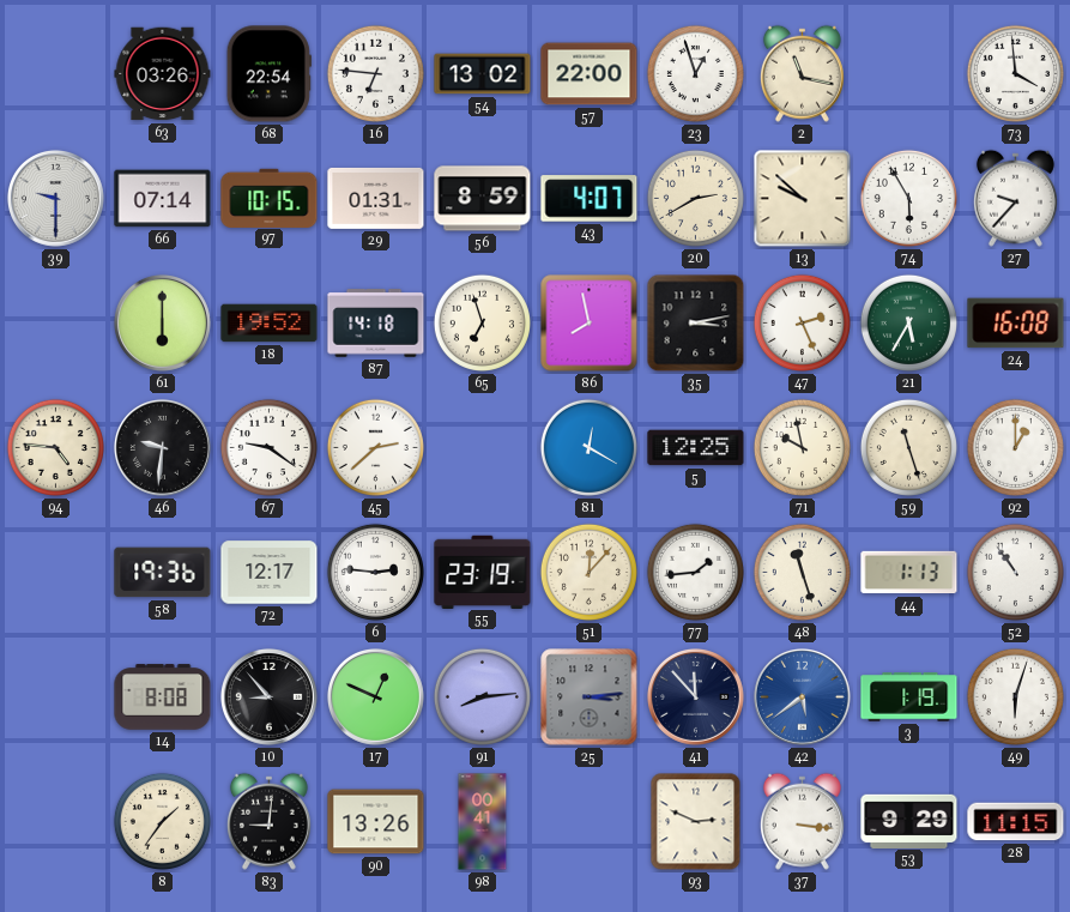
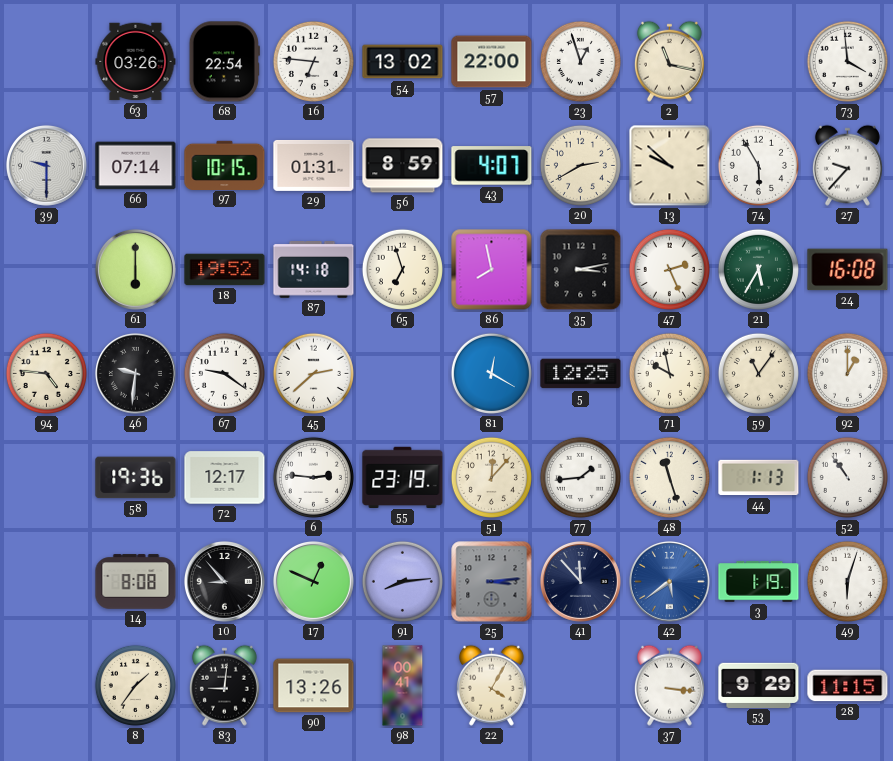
59: 11:27 -> 11:06
22: none -> 4:05
93: 2:49 -> none
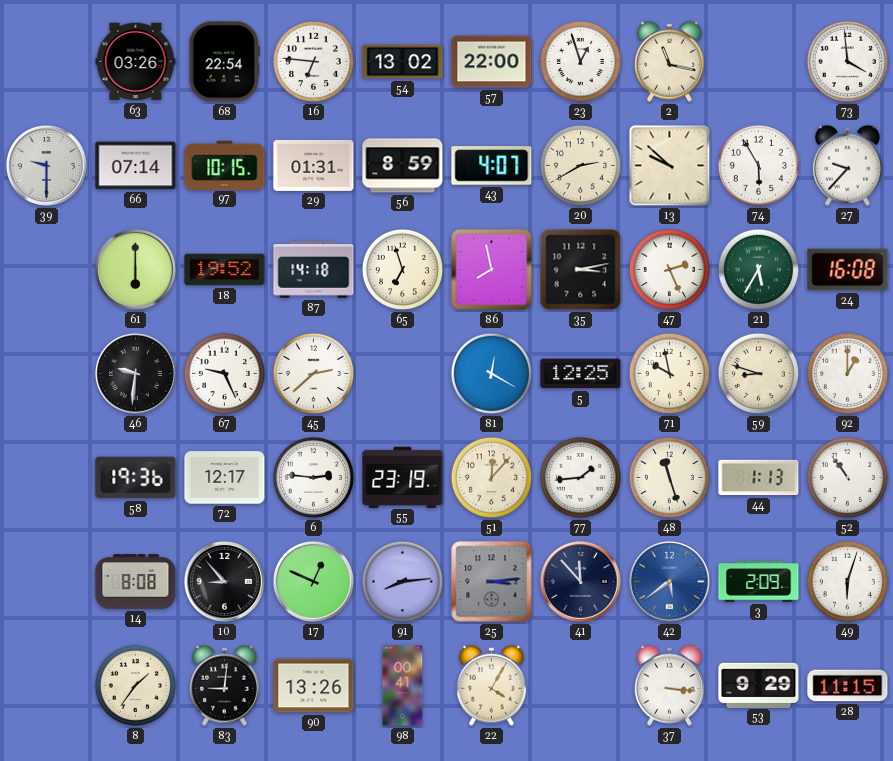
94: 4:46 -> none
67: 9:21 -> 9:26
59: 11:06 -> 8:48
3: 1:19 -> 2:09
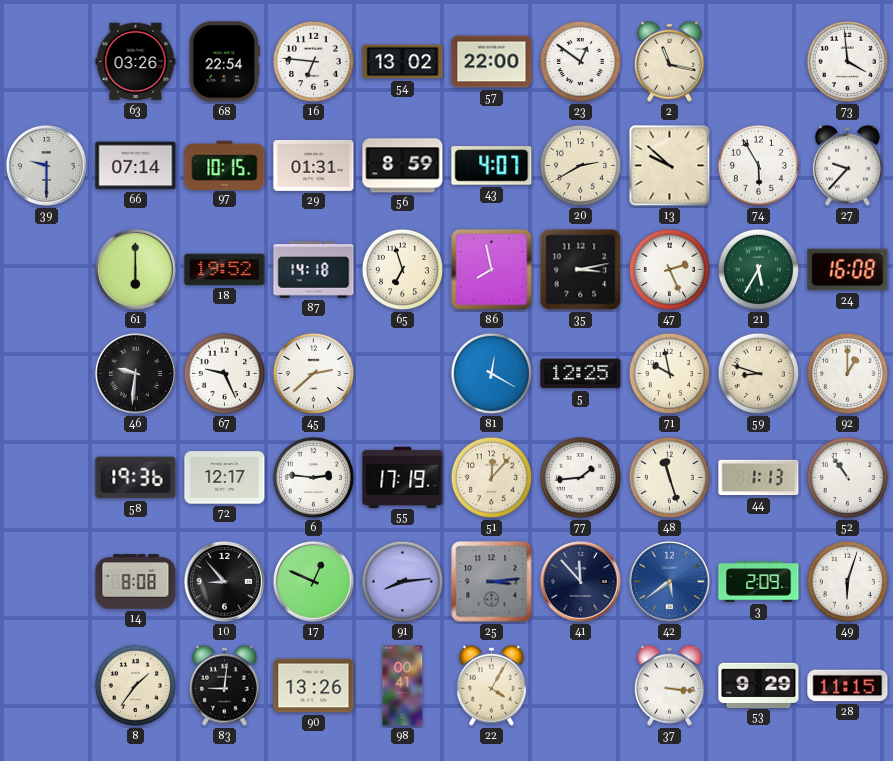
23: 12:57 -> 12:51
55: 23:19 -> 17:19
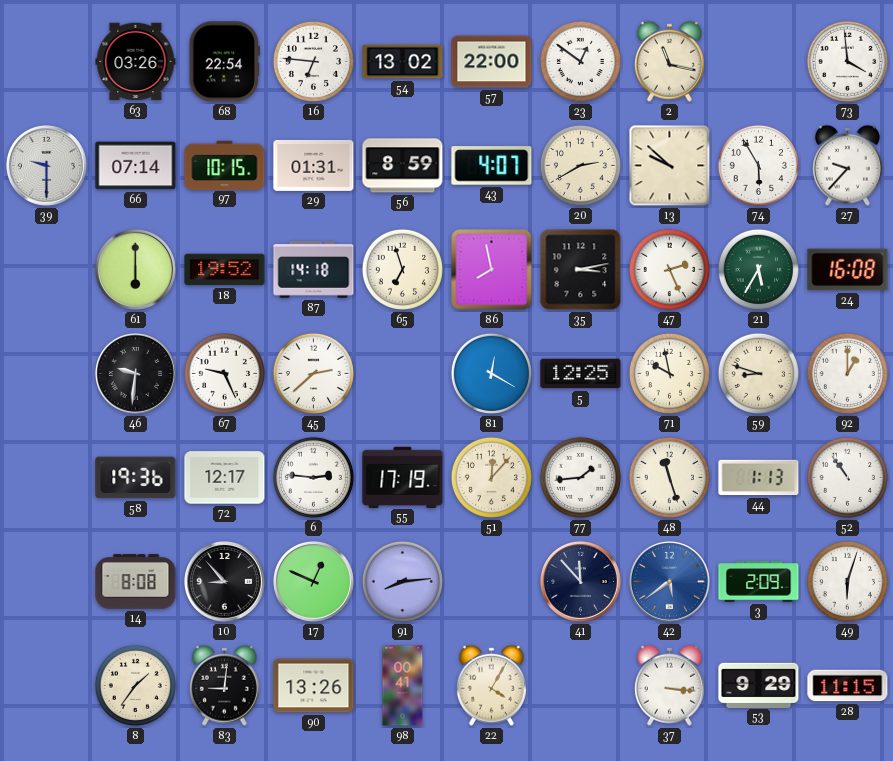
25: 3:14 -> none
